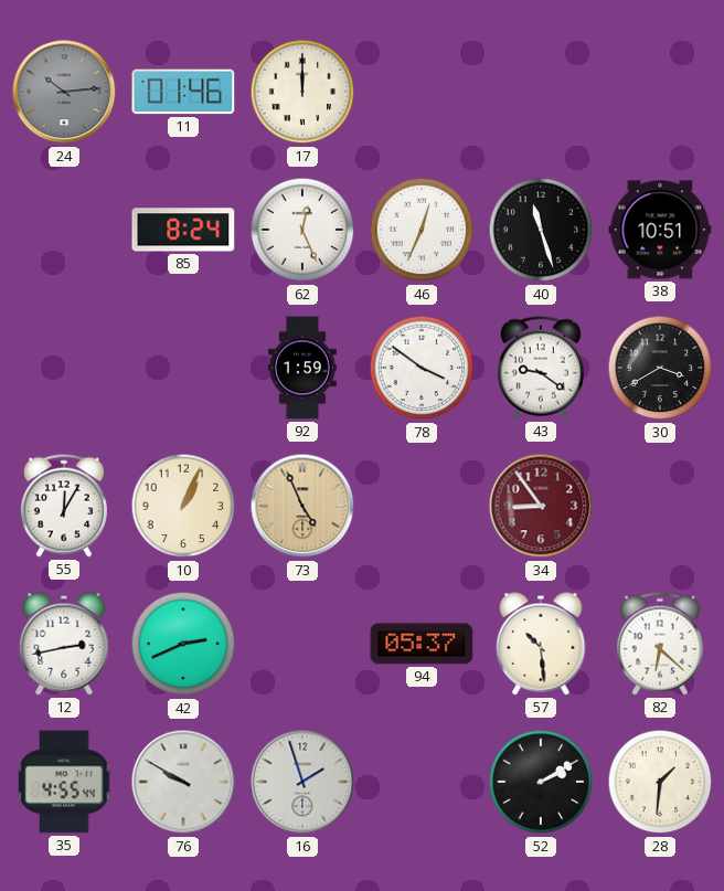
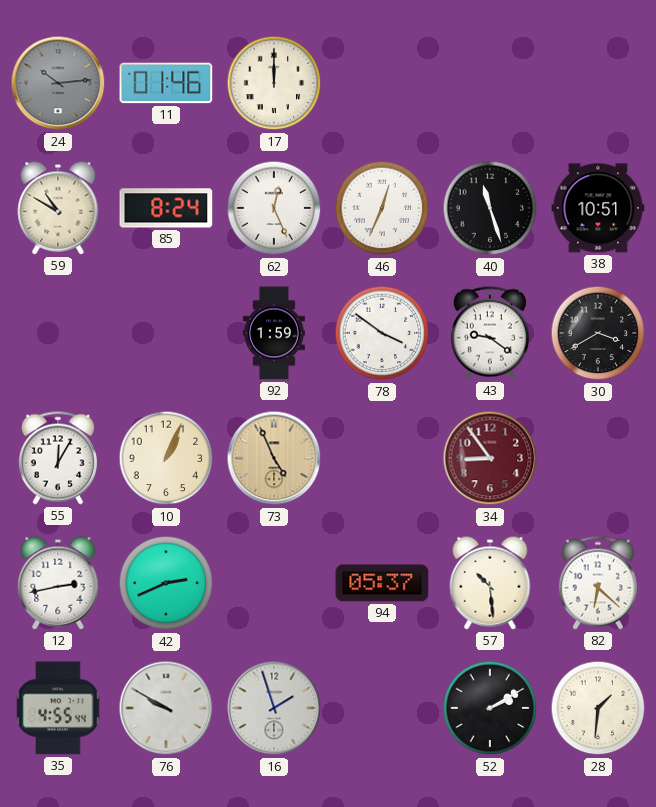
59: none -> 10:50
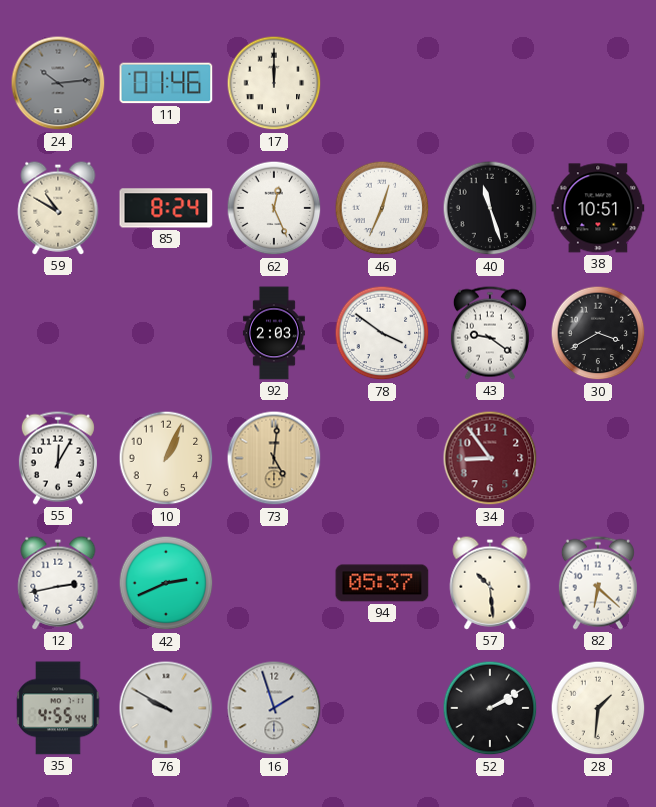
92: 1:59 -> 2:03
73: 4:56 -> 5:01
